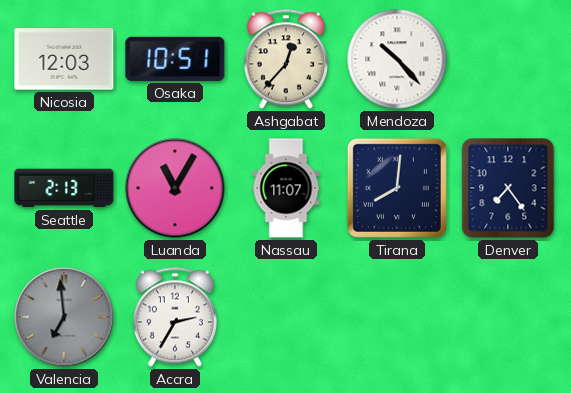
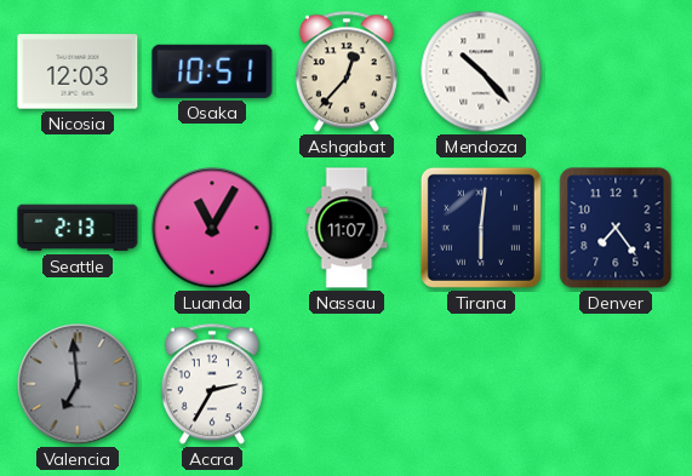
Tirana: 8:01 -> 6:01
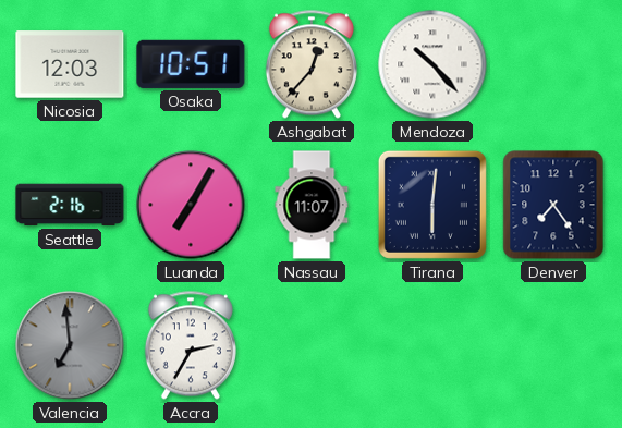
Seattle: 2:13 -> 2:16
Luanda: 11:05 -> 7:05
